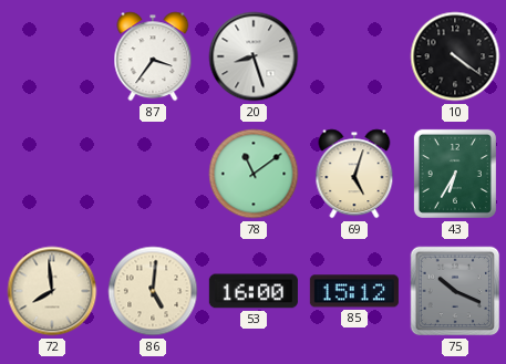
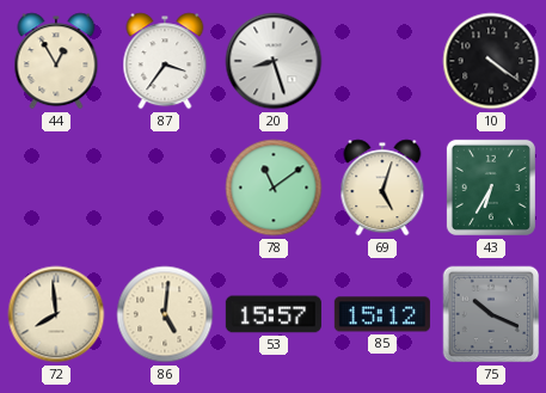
44: none -> 12:55
53: 16:00 -> 15:57
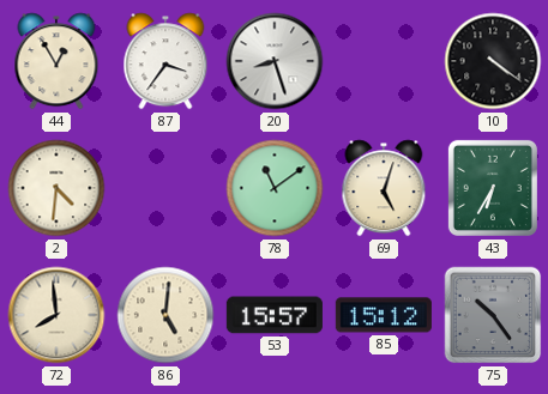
2: none -> 4:31
75: 10:19 -> 10:24
